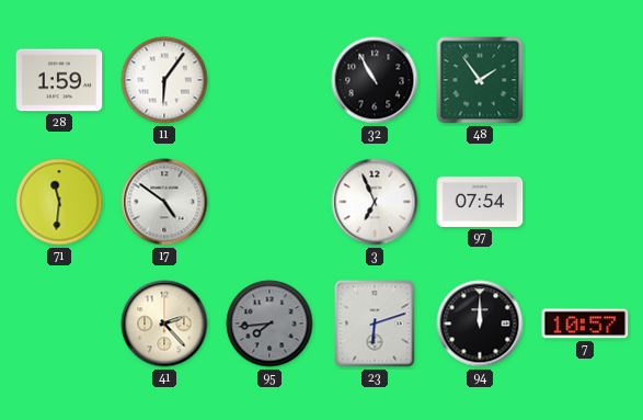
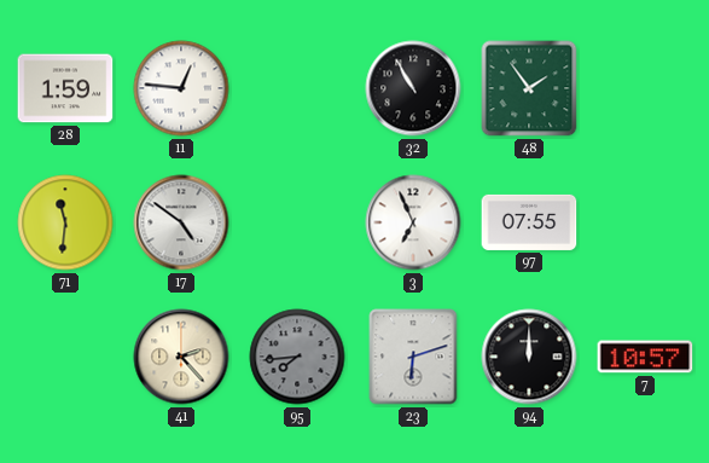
11: 6:06 -> 12:46
97: 07:54 -> 07:55
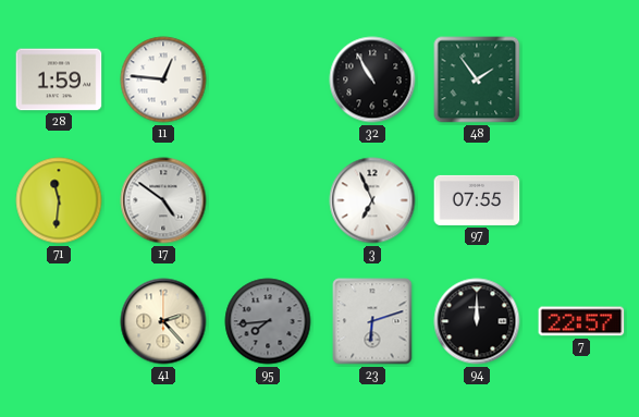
7: 10:57 -> 22:57
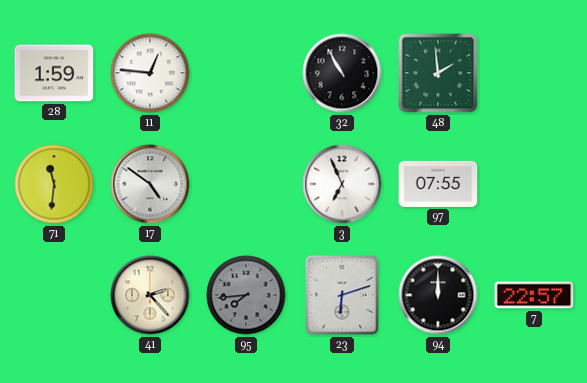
48: 1:54 -> 1:59
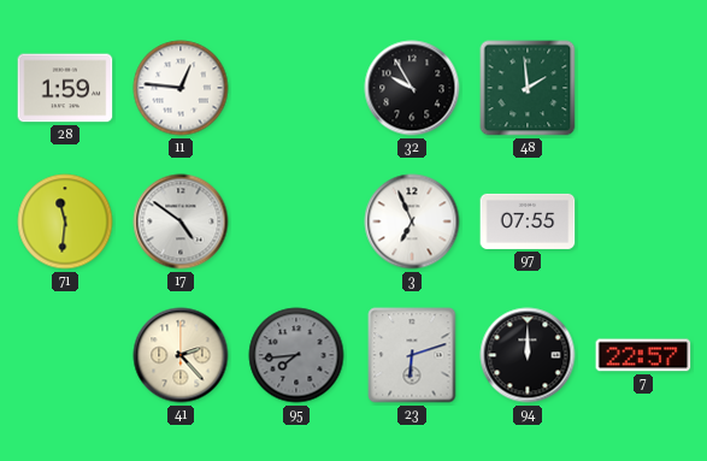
32: 10:55 -> 9:55
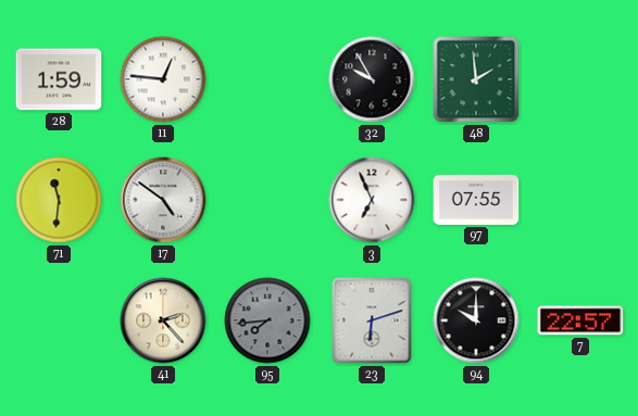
94: 12:00 -> 10:00
